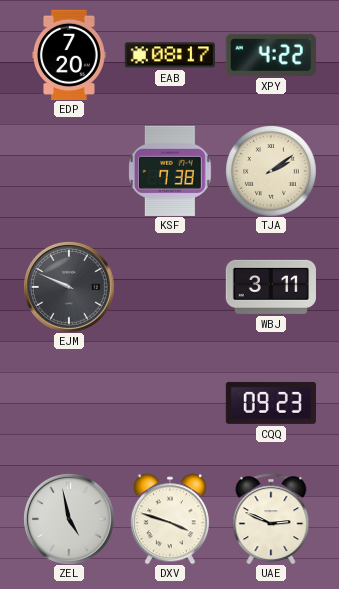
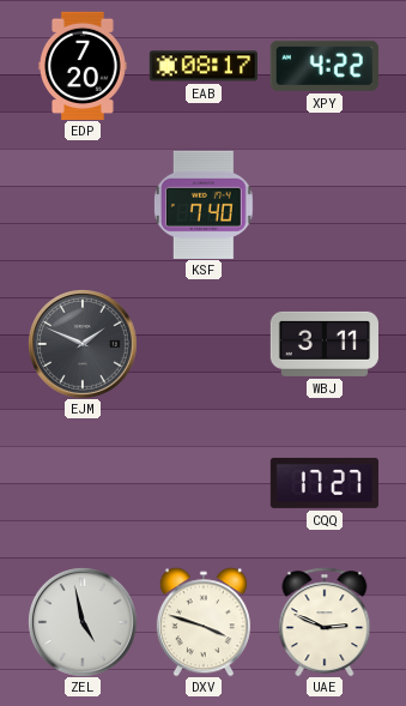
KSF: 7:38 -> 7:40
TJA: 2:09 -> none
EJM: 9:49 -> 1:49
CQQ: 09:23 -> 17:27
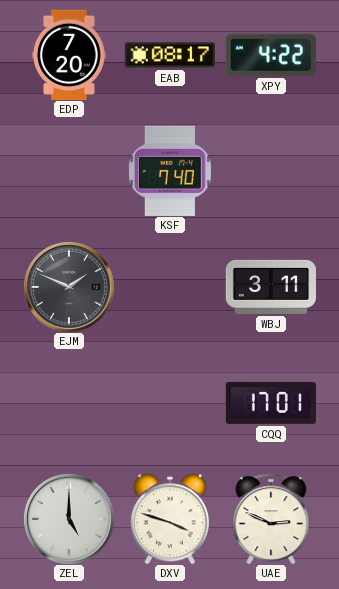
CQQ: 17:27 -> 17:01
ZEL: 4:58 -> 5:00
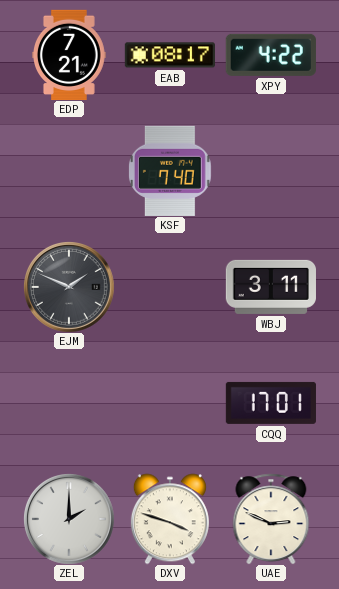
EDP: 7:20 -> 7:21
ZEL: 5:00 -> 2:00
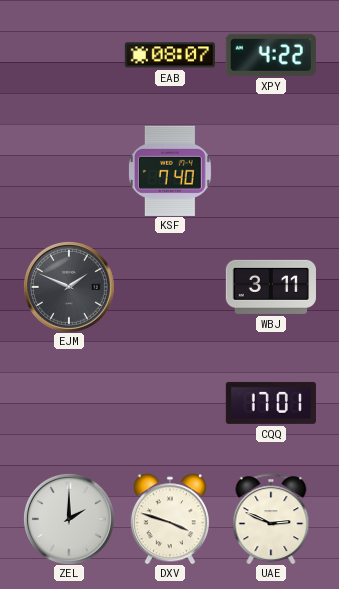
EDP: 7:21 -> none
EAB: 08:17 -> 08:07
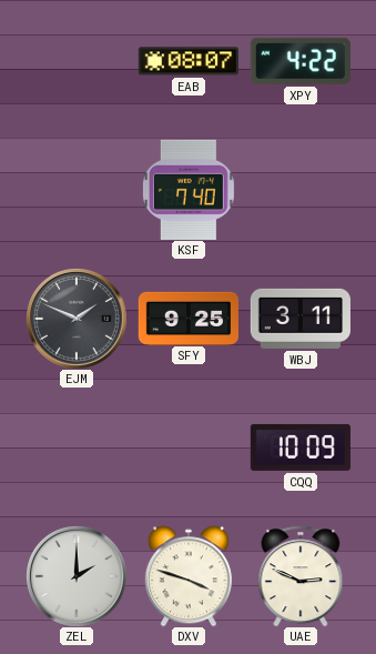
SFY: none -> 9:25
CQQ: 17:01 -> 10:09
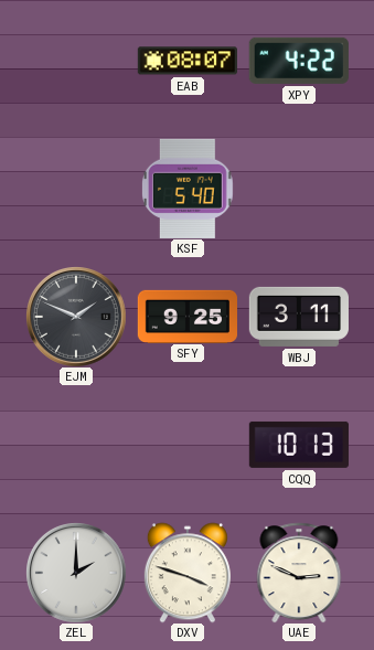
KSF: 7:40 -> 5:40
CQQ: 10:09 -> 10:13
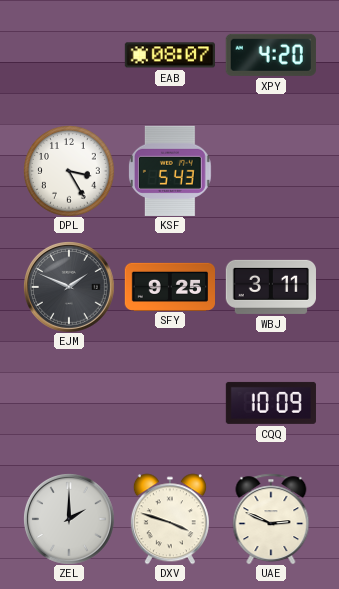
XPY: 4:22 -> 4:20
DPL: none -> 3:25
KSF: 5:40 -> 5:43
CQQ: 10:13 -> 10:09
